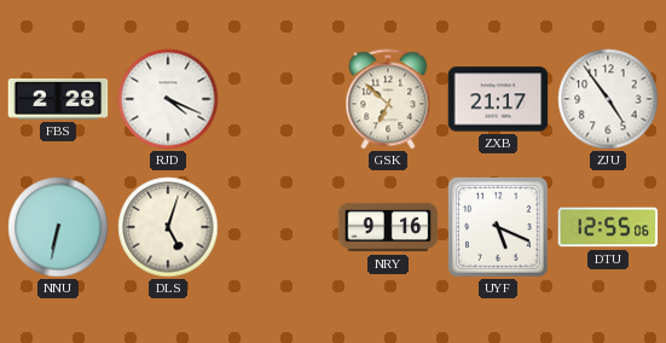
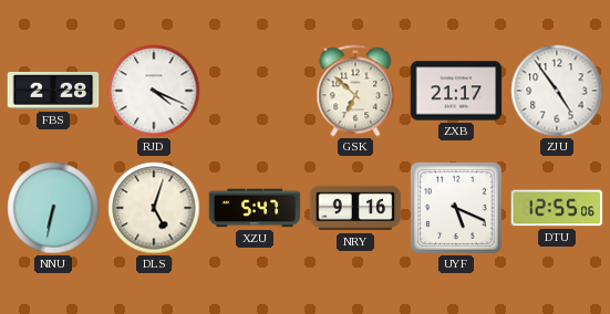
XZU: none -> 5:47
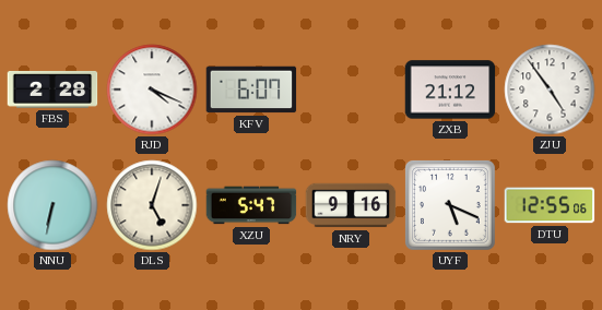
KFV: none -> 6:07
GSK: 6:52 -> none
ZXB: 21:17 -> 21:12
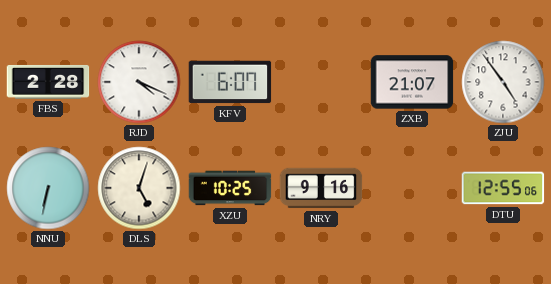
ZXB: 21:12 -> 21:07
XZU: 5:47 -> 10:25
UYF: 5:19 -> none
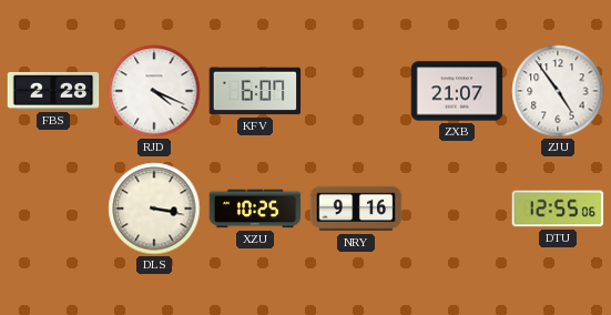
NNU: 6:32 -> none
DLS: 5:03 -> 3:17
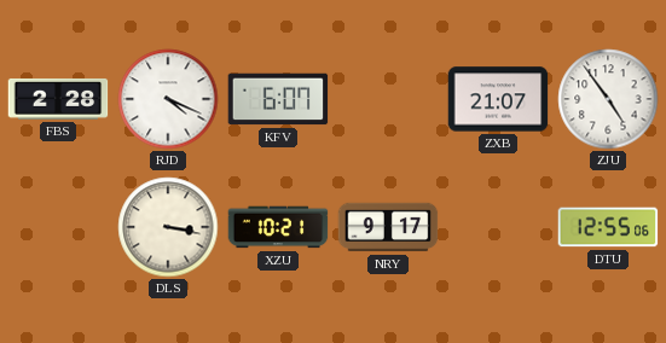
XZU: 10:25 -> 10:21
NRY: 9:16 -> 9:17
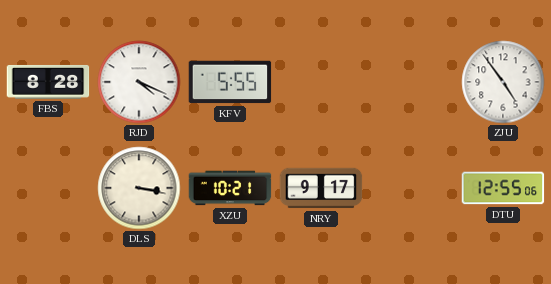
FBS: 2:28 -> 8:28
KFV: 6:07 -> 5:55
ZXB: 21:07 -> none
